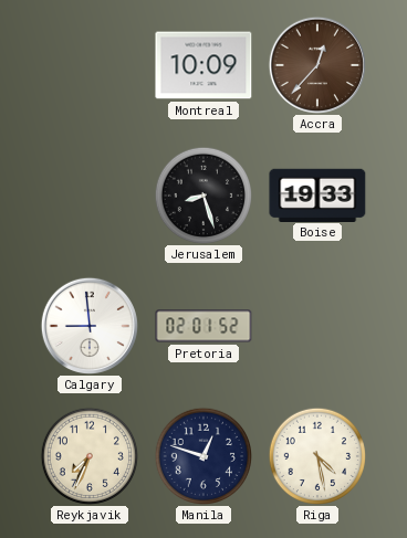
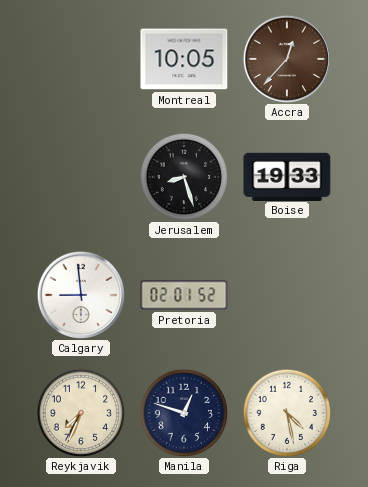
Montreal: 10:09 -> 10:05
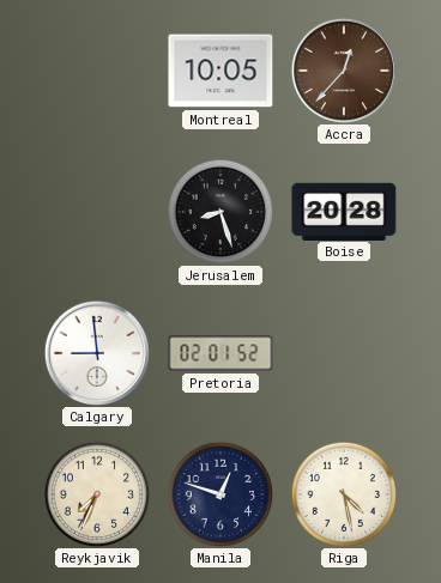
Boise: 19:33 -> 20:28
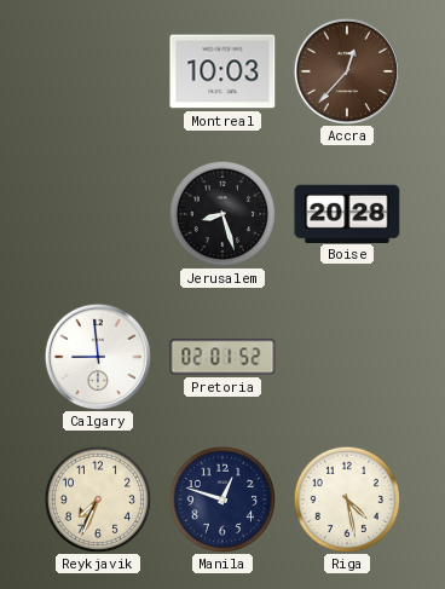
Montreal: 10:05 -> 10:03
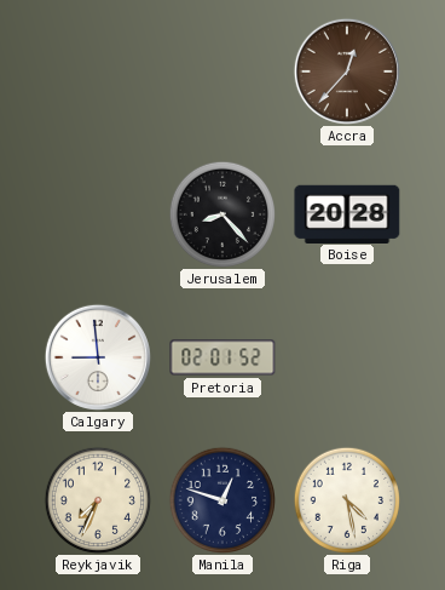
Montreal: 10:03 -> none
Jerusalem: 8:27 -> 8:23
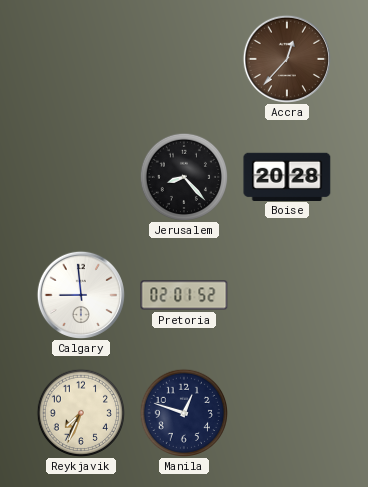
Riga: 4:28 -> none
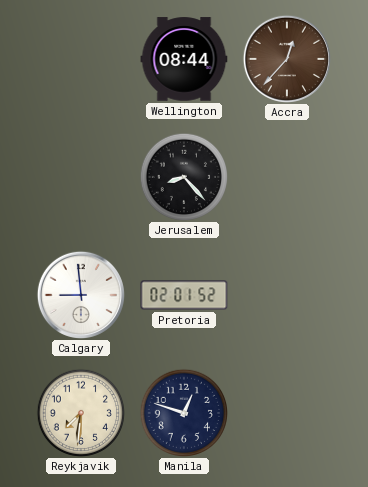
Wellington: none -> 08:44
Boise: 20:28 -> none
Reykjavik: 7:34 -> 7:31
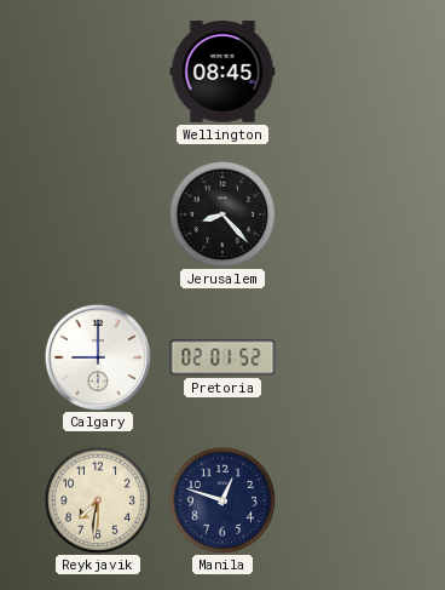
Wellington: 08:44 -> 08:45
Accra: 12:37 -> none
Calgary: 8:59 -> 9:00
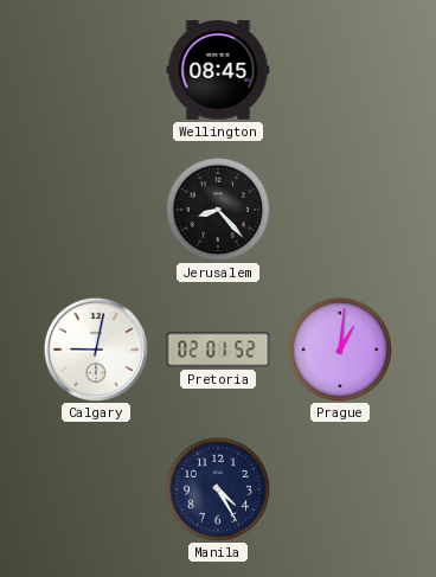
Calgary: 9:00 -> 9:02
Prague: none -> 1:01
Reykjavik: 7:31 -> none
Manila: 12:48 -> 4:25
